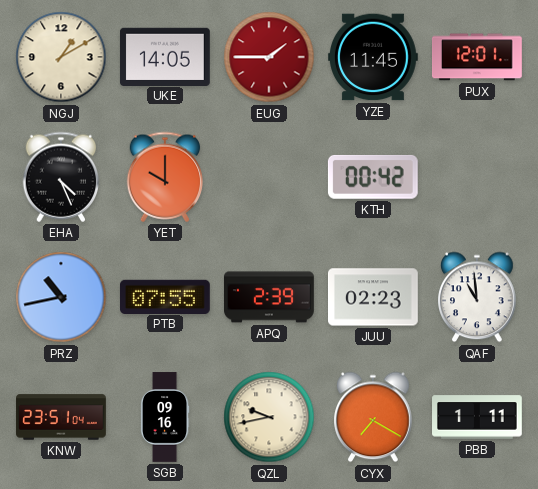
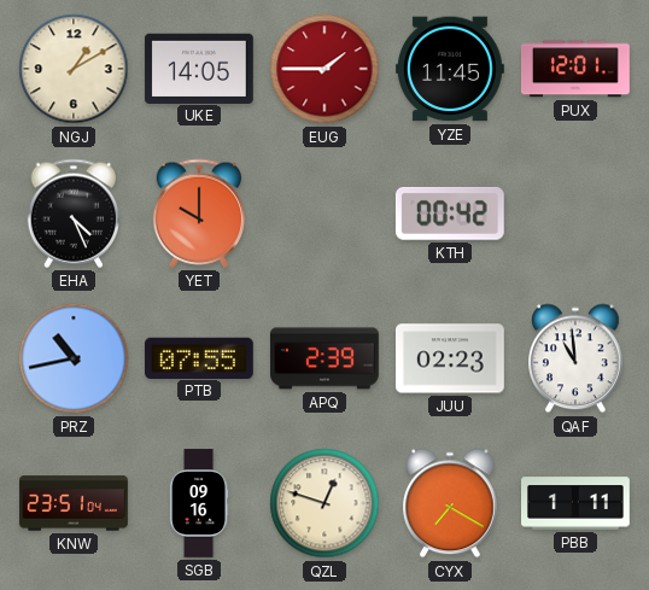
QZL: 9:43 -> 12:48
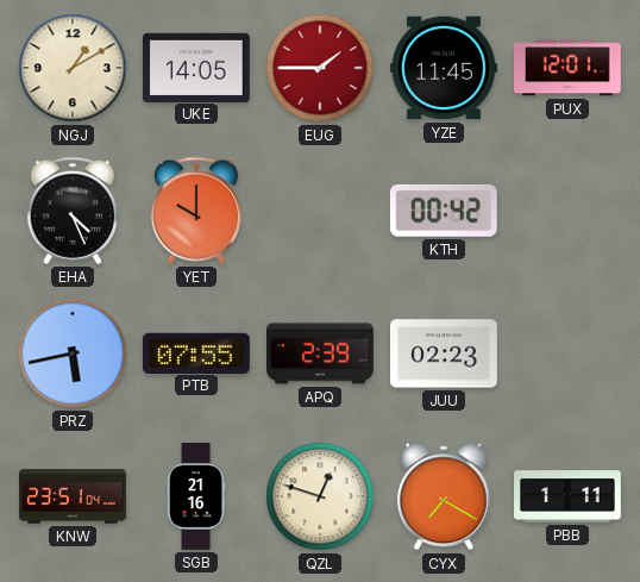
PRZ: 10:43 -> 5:43
QAF: 10:59 -> none
SGB: 09:16 -> 21:16
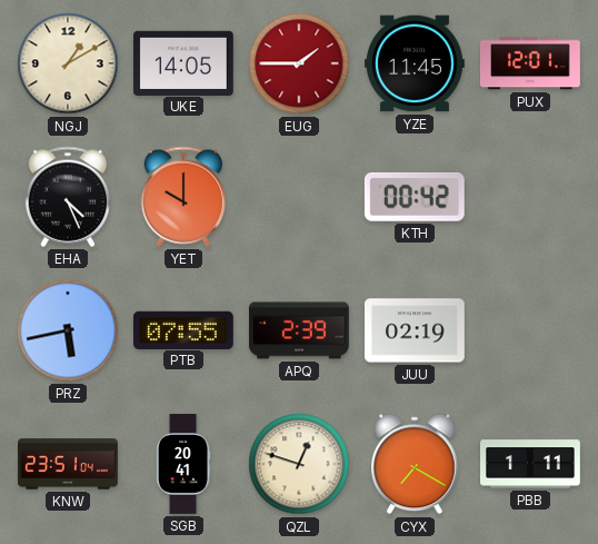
JUU: 02:23 -> 02:19
SGB: 21:16 -> 20:41
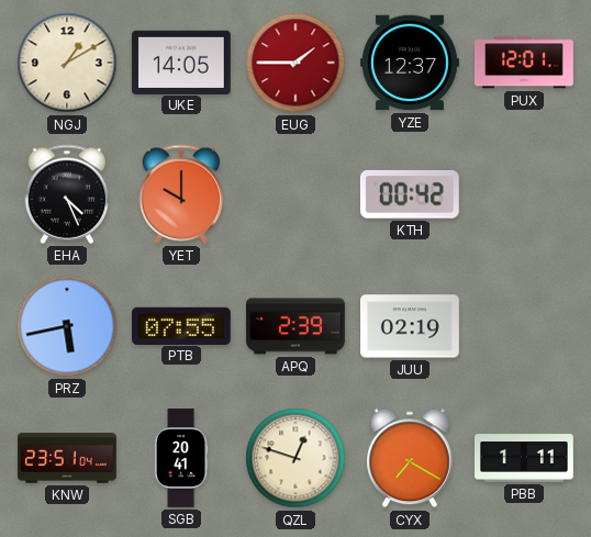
YZE: 11:45 -> 12:37
